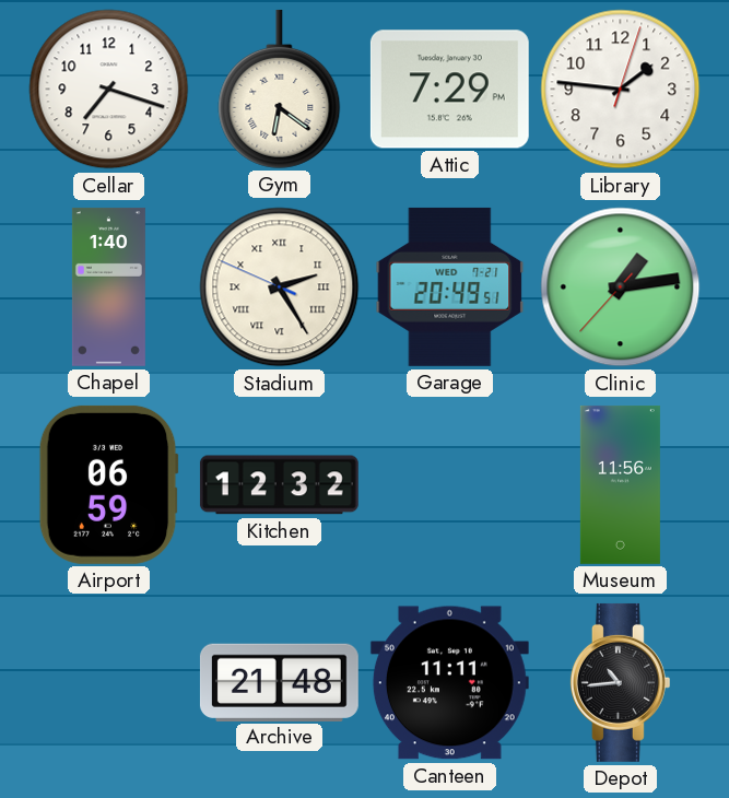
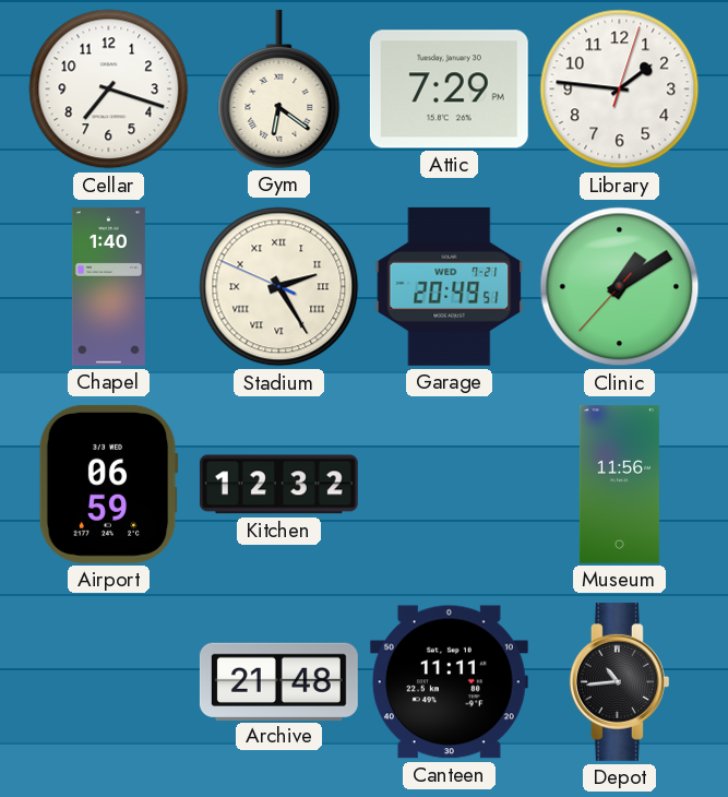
Clinic: 1:13 -> 1:09
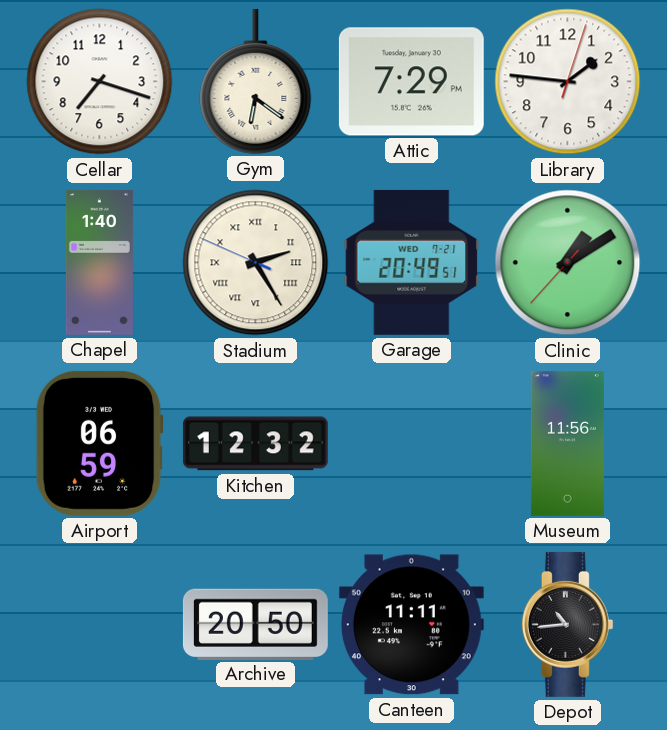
Archive: 21:48 -> 20:50
